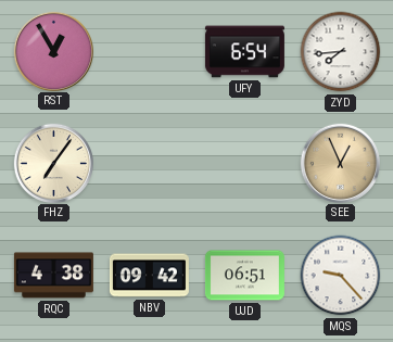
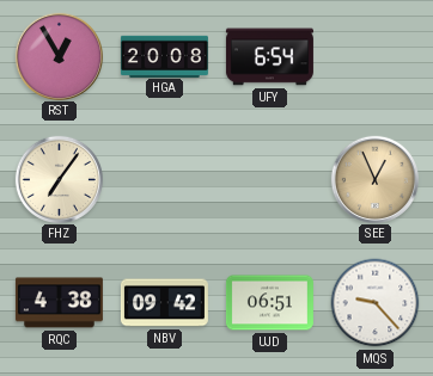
HGA: none -> 20:08
ZYD: 7:44 -> none
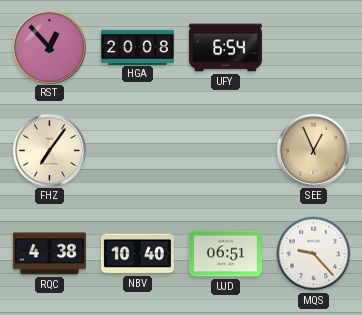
RST: 12:55 -> 12:53
NBV: 09:42 -> 10:40
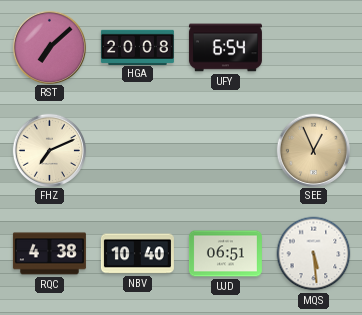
RST: 12:53 -> 7:08
FHZ: 7:06 -> 7:11
MQS: 9:23 -> 5:29
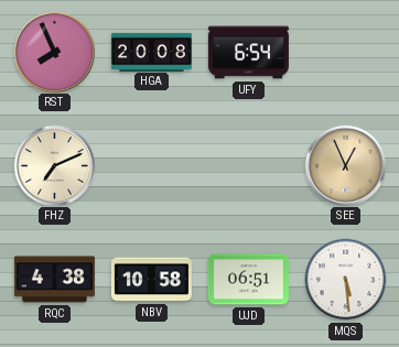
RST: 7:08 -> 7:56
NBV: 10:40 -> 10:58
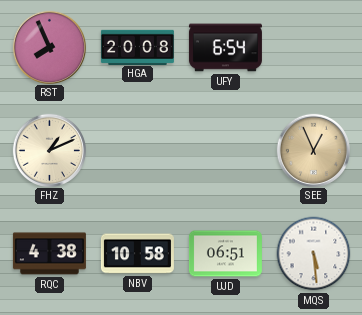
FHZ: 7:11 -> 1:11
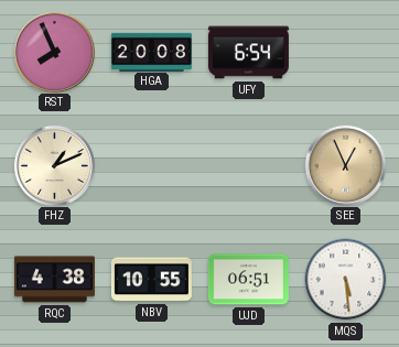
NBV: 10:58 -> 10:55
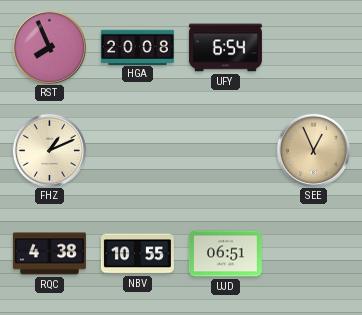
MQS: 5:29 -> none
